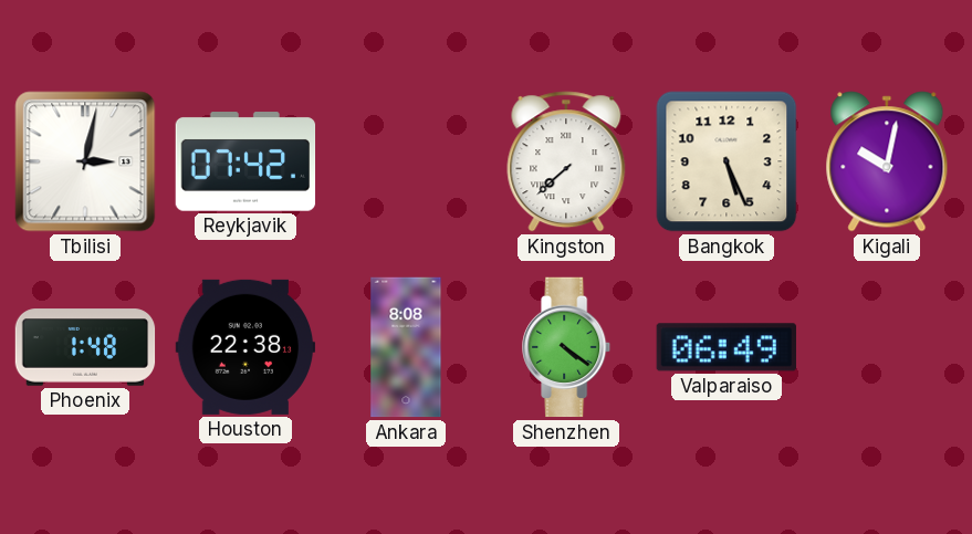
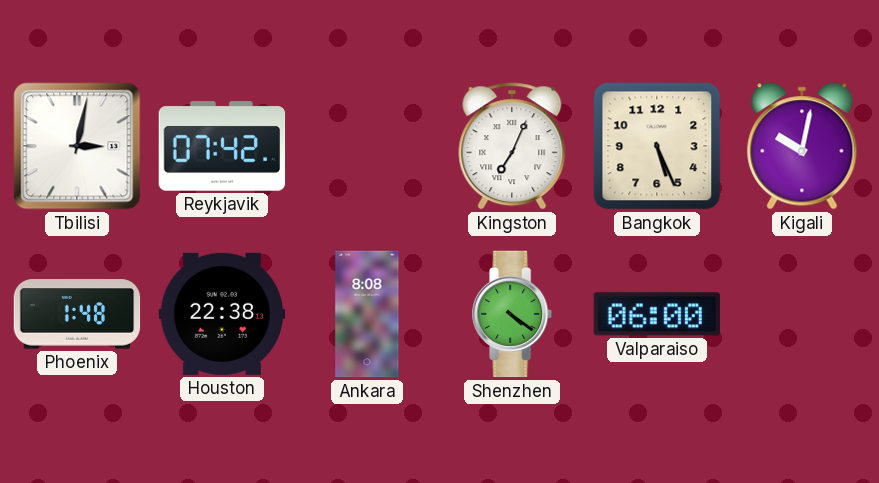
Kingston: 7:38 -> 7:04
Valparaiso: 06:49 -> 06:00
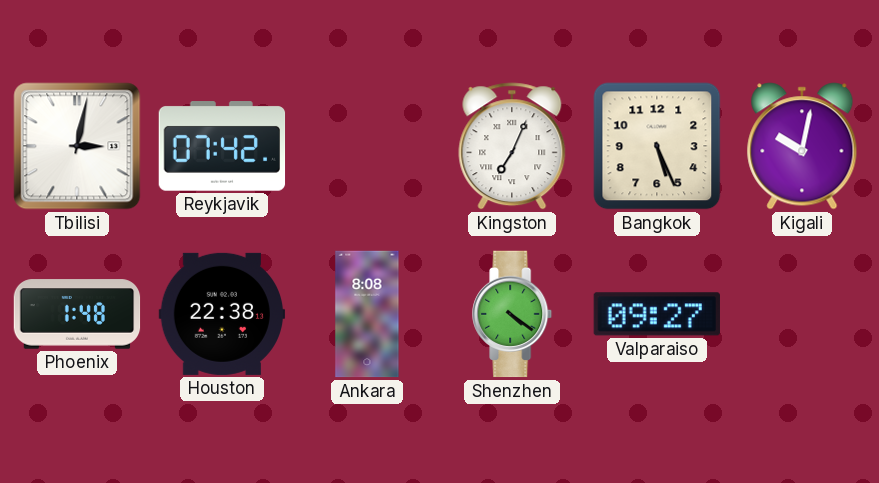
Valparaiso: 06:00 -> 09:27
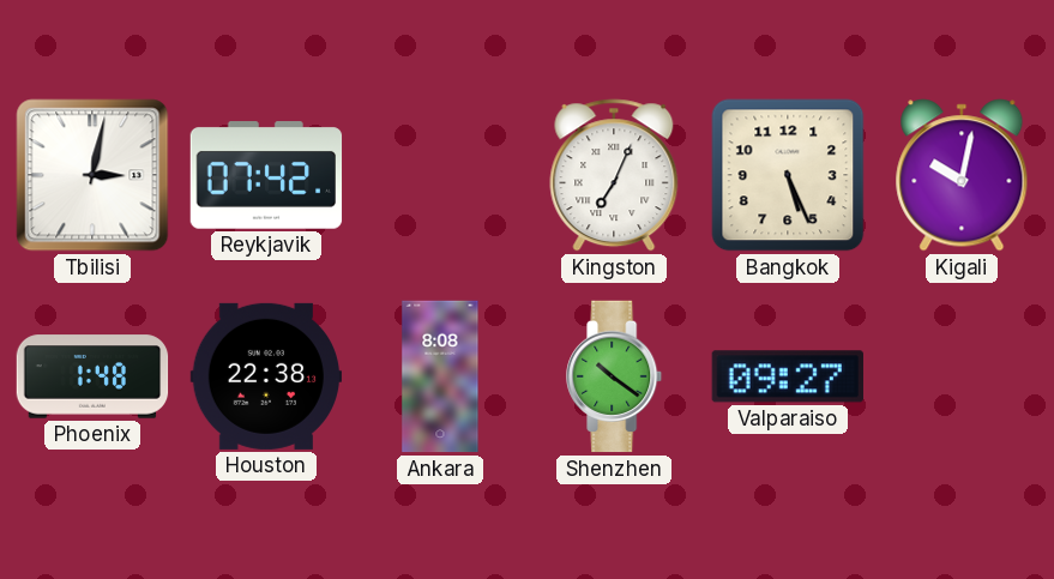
Shenzhen: 4:21 -> 10:21
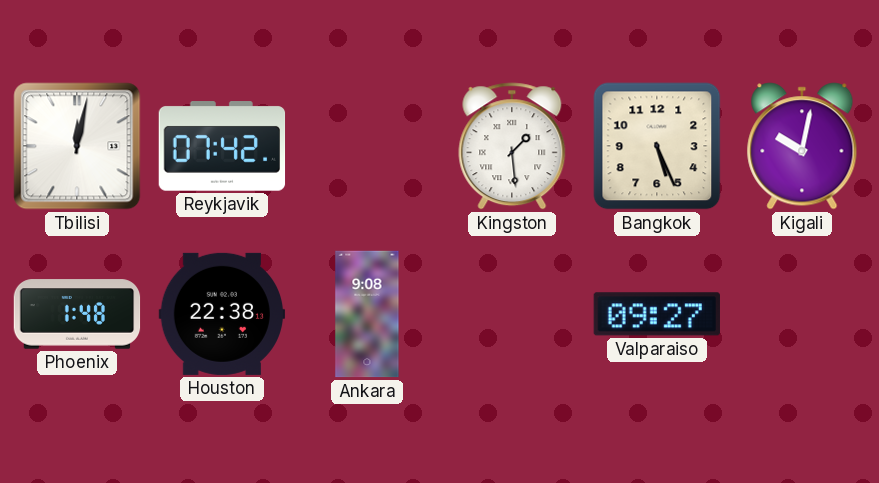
Tbilisi: 3:02 -> 12:02
Kingston: 7:04 -> 1:29
Ankara: 8:08 -> 9:08
Shenzhen: 10:21 -> none
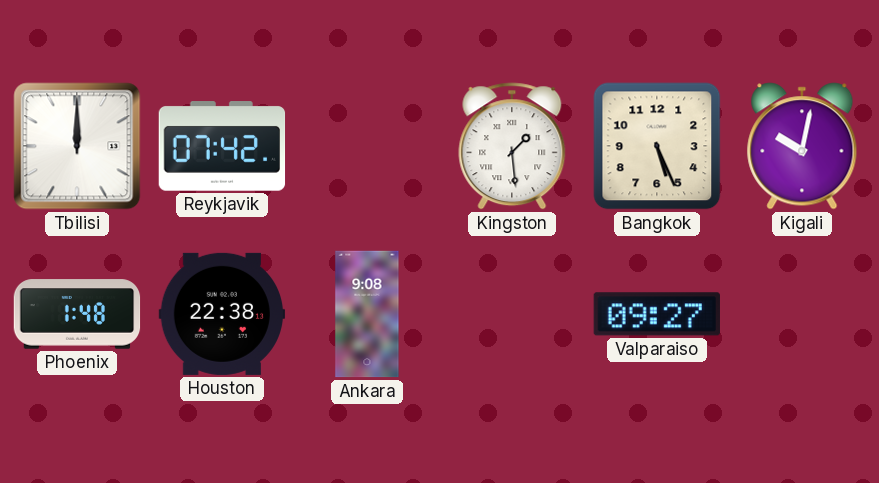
Tbilisi: 12:02 -> 12:00
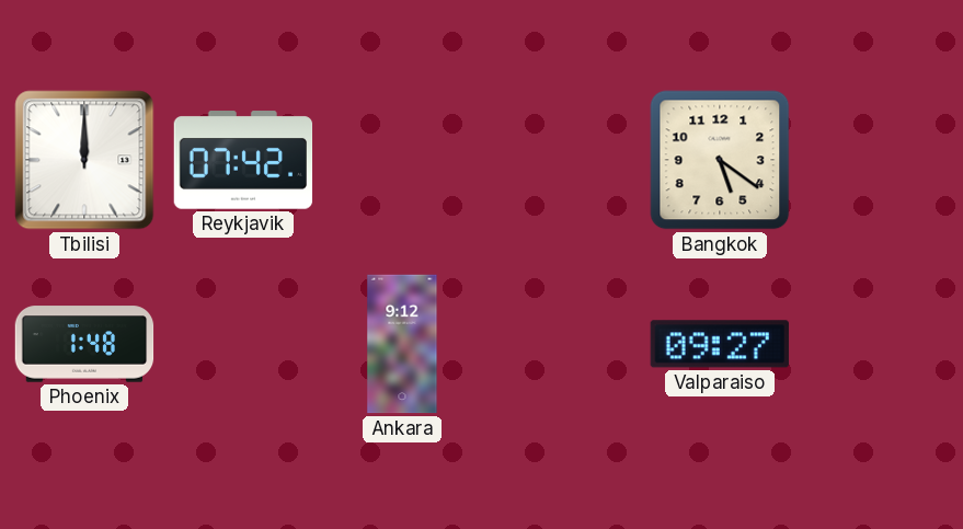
Kingston: 1:29 -> none
Bangkok: 5:26 -> 5:21
Kigali: 10:02 -> none
Houston: 22:38 -> none
Ankara: 9:08 -> 9:12
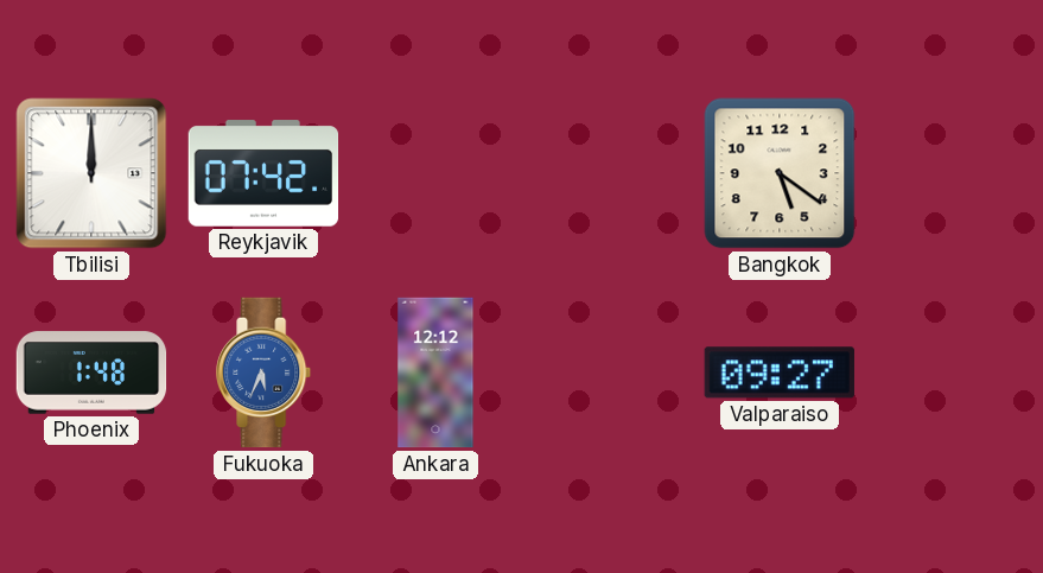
Fukuoka: none -> 5:34
Ankara: 9:12 -> 12:12
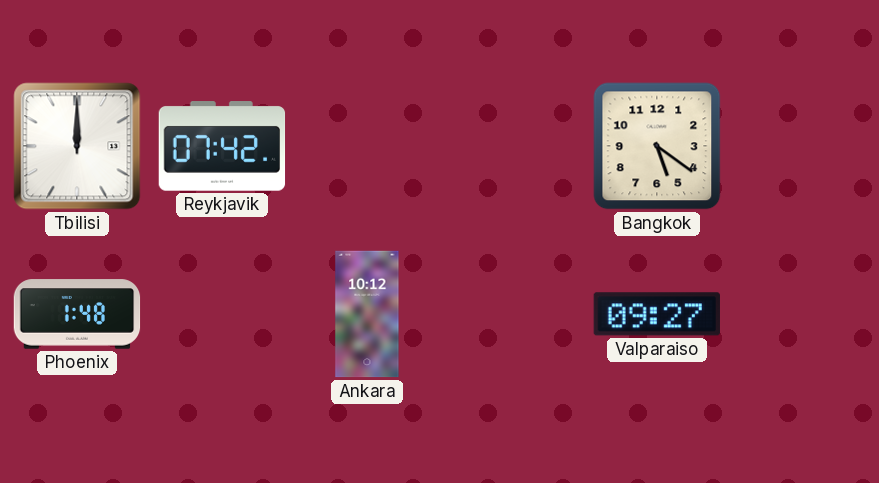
Fukuoka: 5:34 -> none
Ankara: 12:12 -> 10:12
